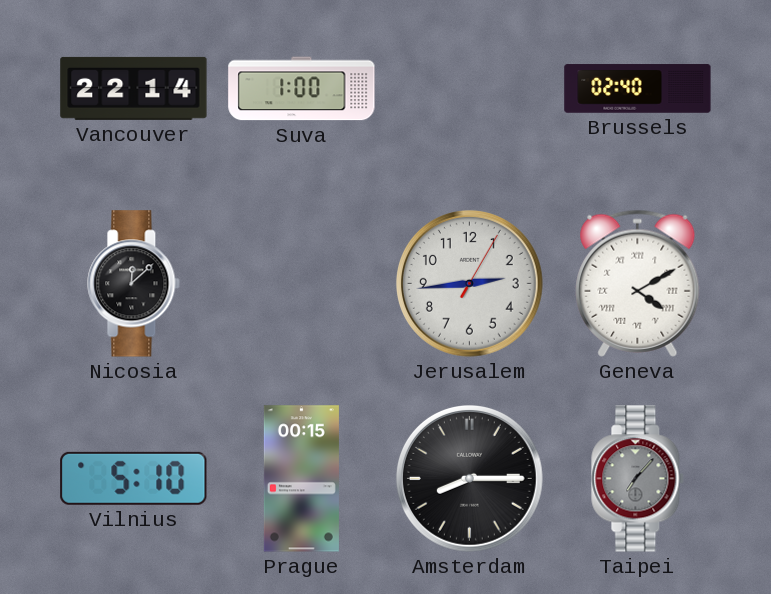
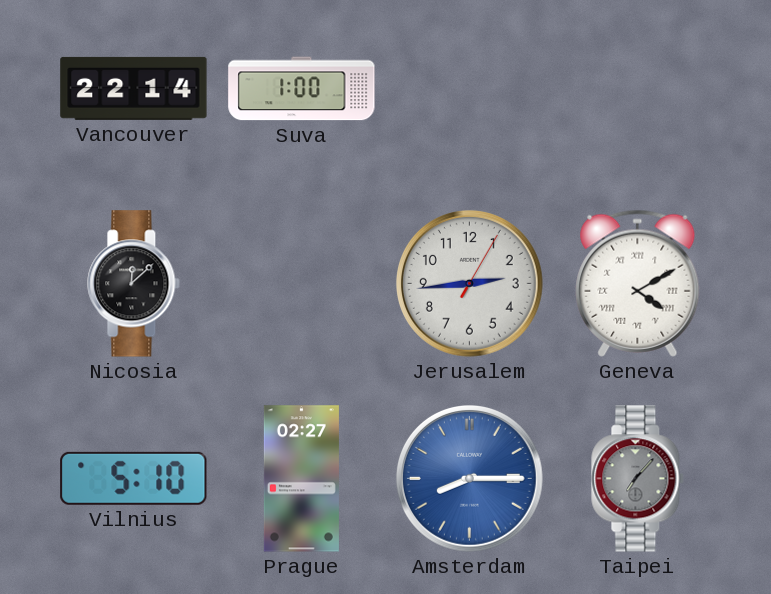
Brussels: 02:40 -> none
Prague: 00:15 -> 02:27
Amsterdam dial: black -> blue
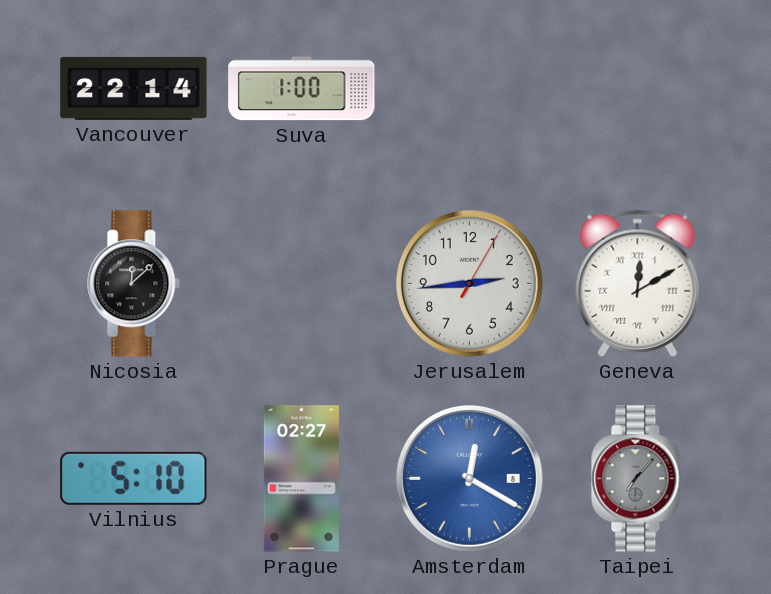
Geneva: 4:10 -> 12:10
Amsterdam: 8:15 -> 12:20
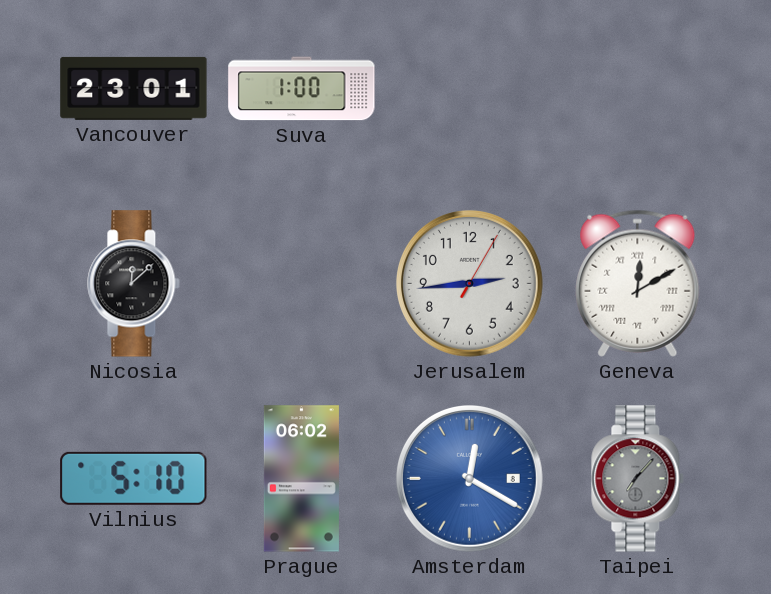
Vancouver: 22:14 -> 23:01
Prague: 02:27 -> 06:02
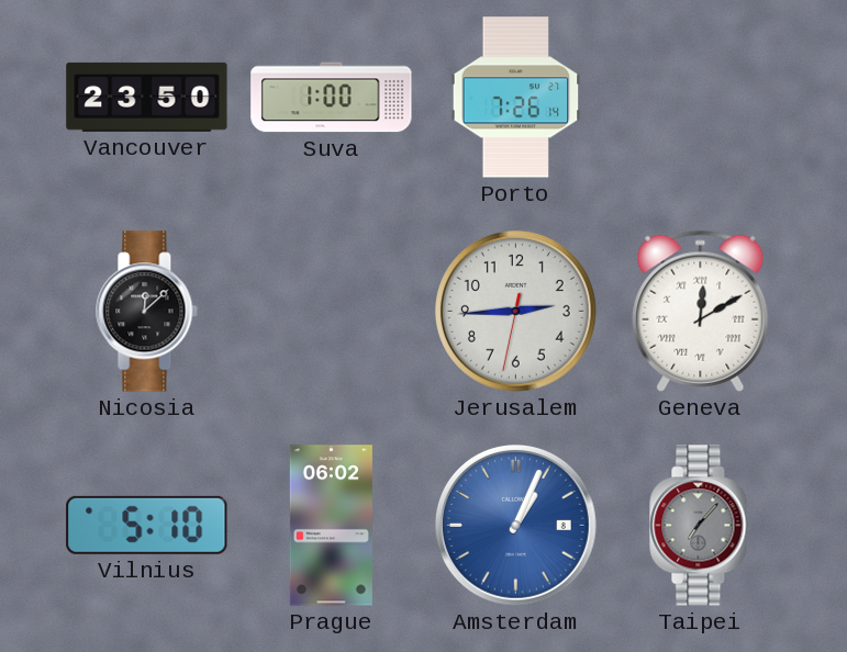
Vancouver: 23:01 -> 23:50
Porto: none -> 7:26
Jerusalem: 2:44:05 -> 2:44:32
Amsterdam: 12:20 -> 1:04
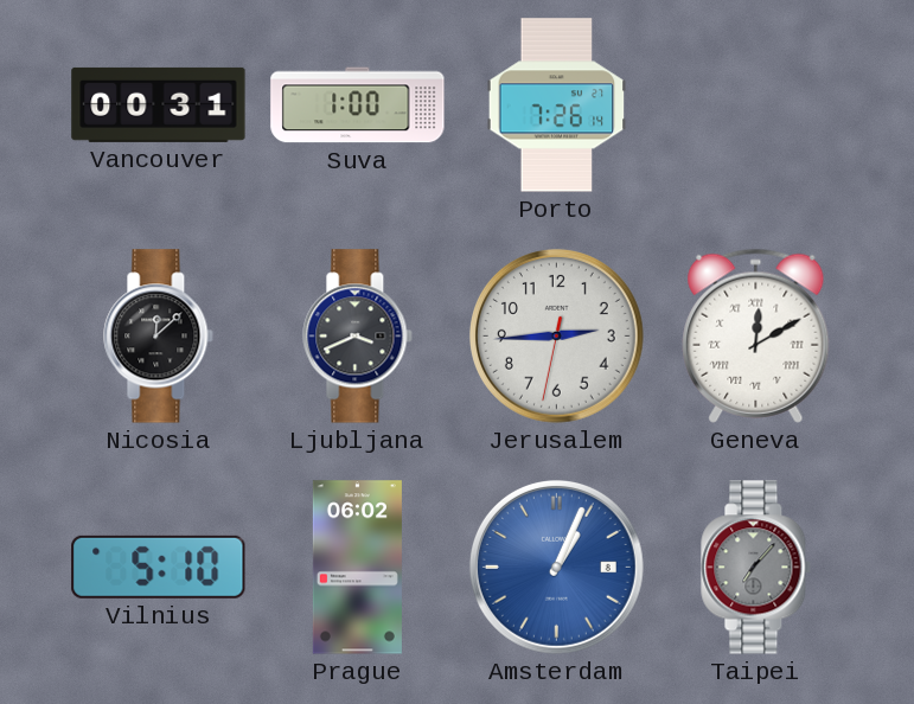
Vancouver: 23:50 -> 00:31
Ljubljana: none -> 3:41
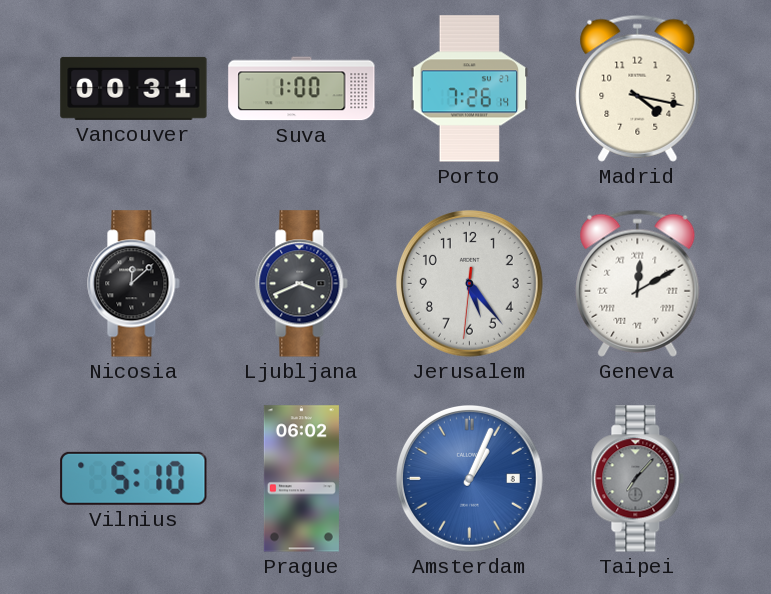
Madrid: none -> 4:17
Jerusalem: 2:44 -> 5:23
